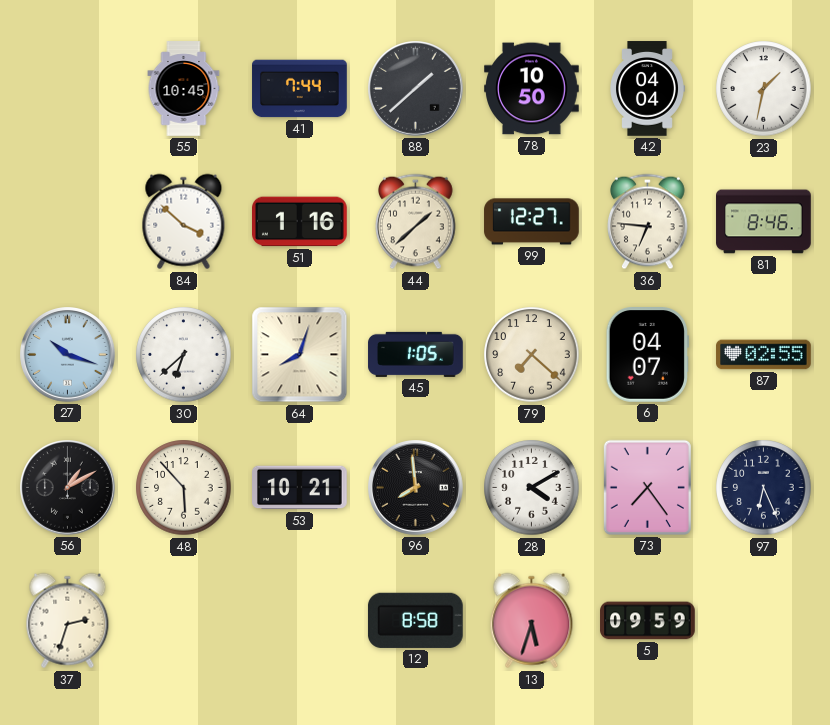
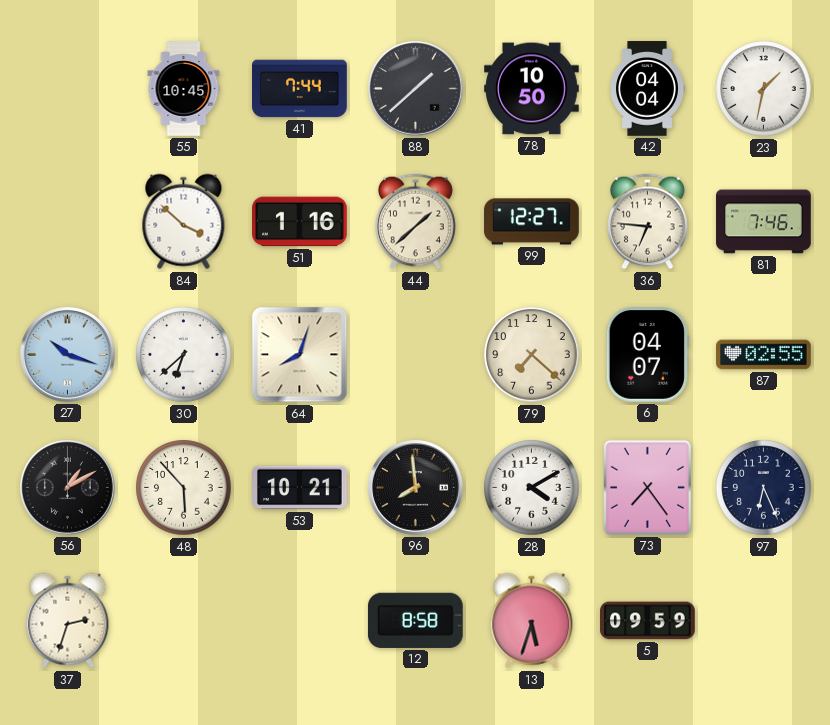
81: 8:46 -> 7:46
45: 1:05 -> none
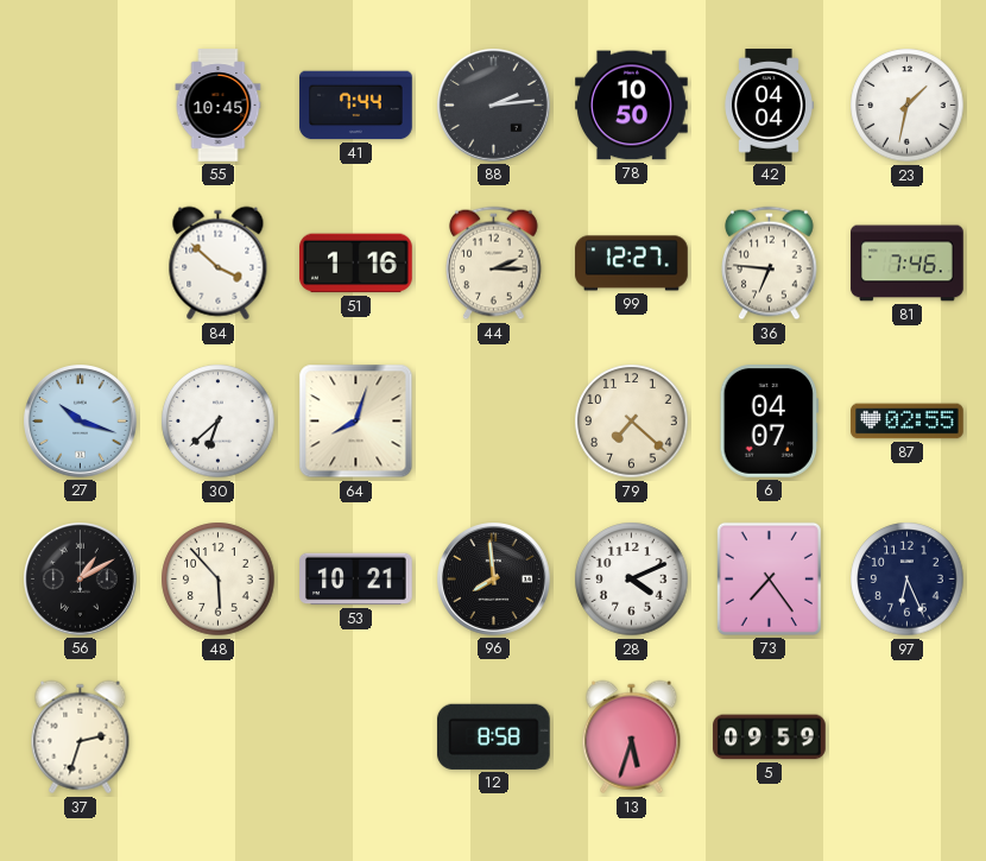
88: 1:38 -> 2:14
44: 1:38 -> 2:15
28: 4:10 -> 4:11
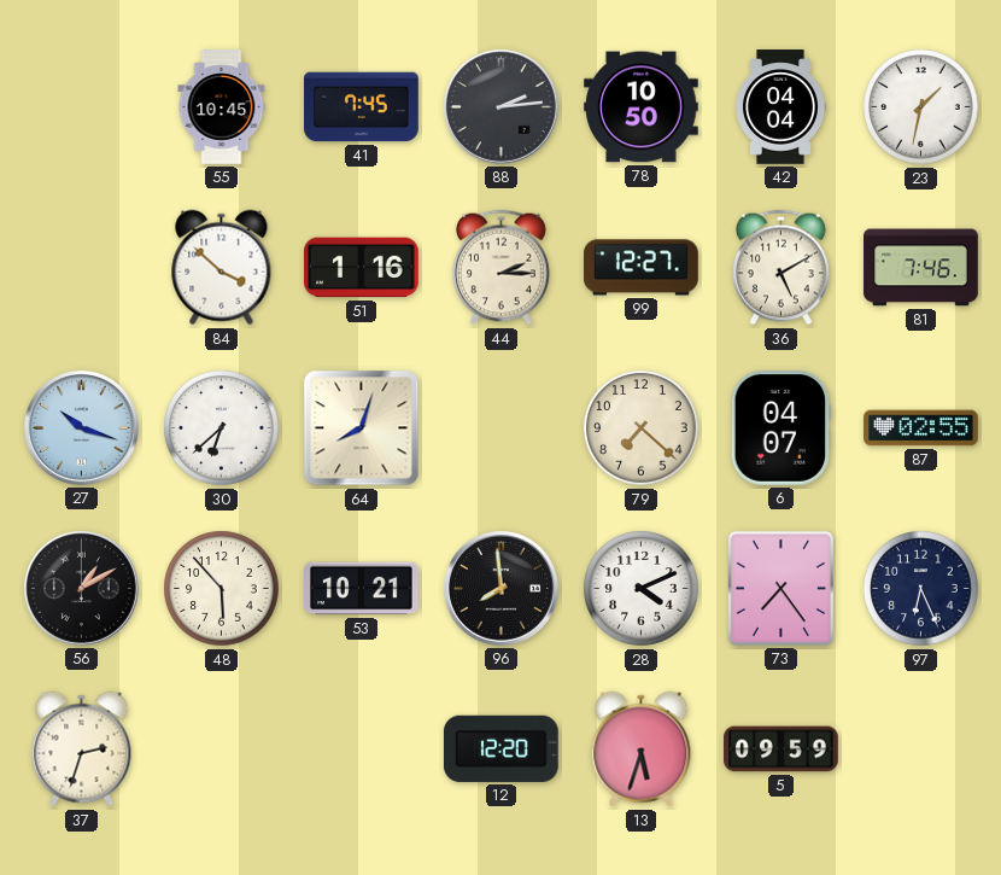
41: 7:44 -> 7:45
36: 6:46 -> 5:10
12: 8:58 -> 12:20
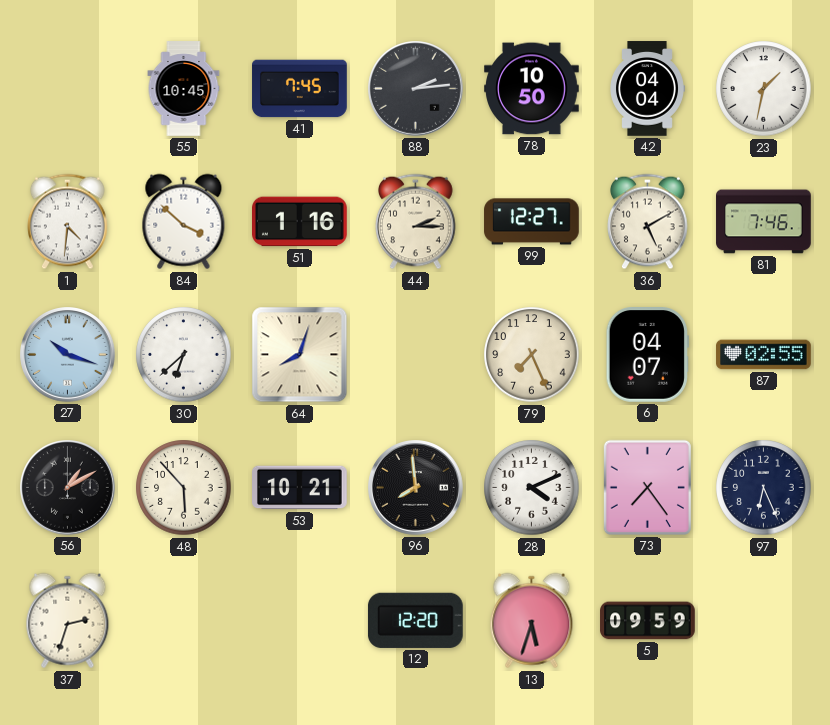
1: none -> 4:31
79: 7:22 -> 7:26
